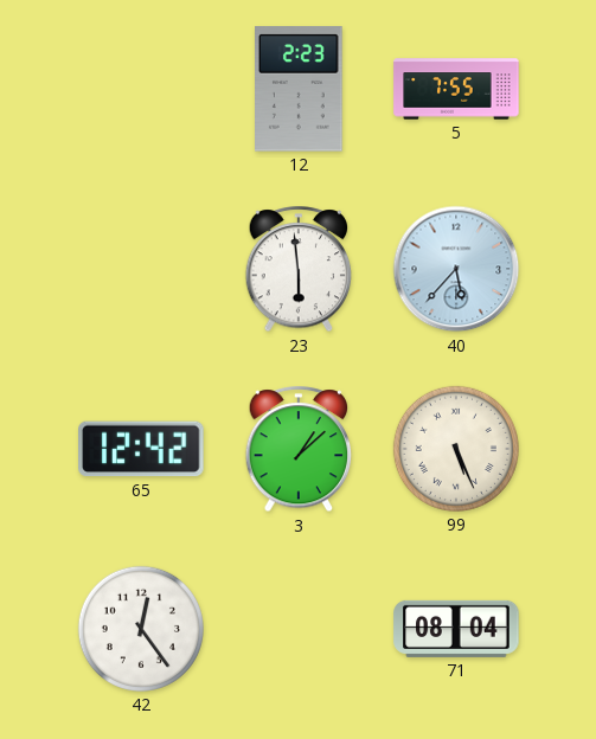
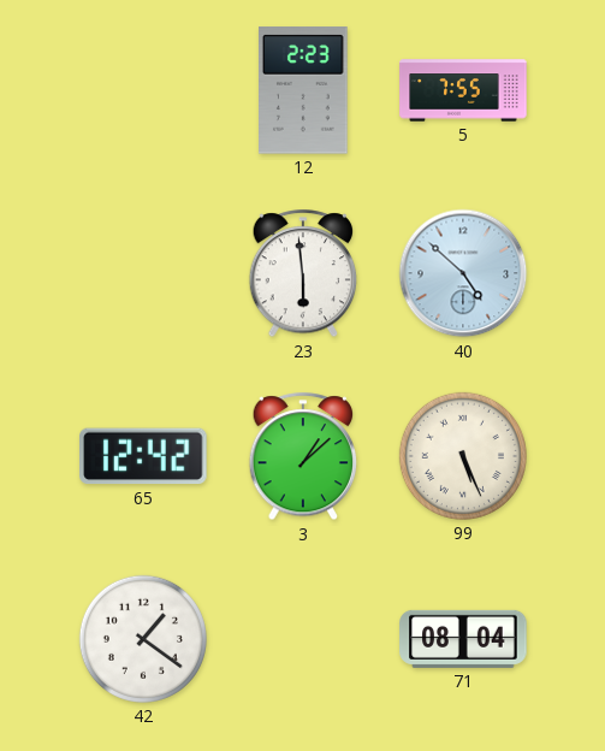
40: 5:37 -> 4:52
42: 12:24 -> 1:21
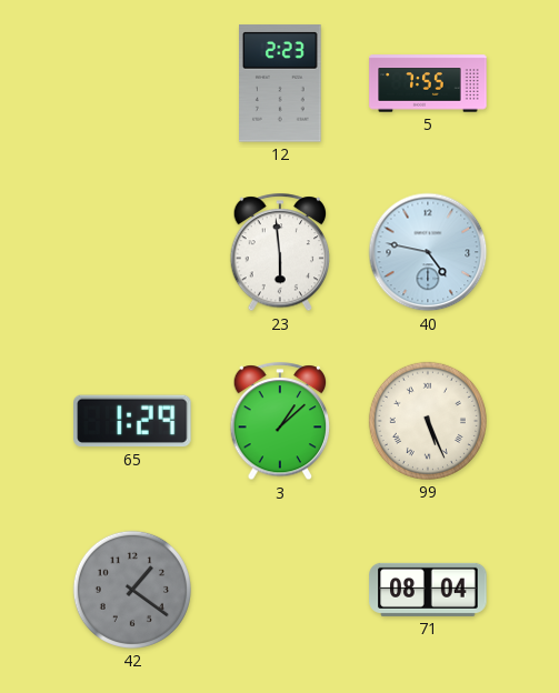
40: 4:52 -> 4:47
65: 12:42 -> 1:29
42 dial: white -> grey
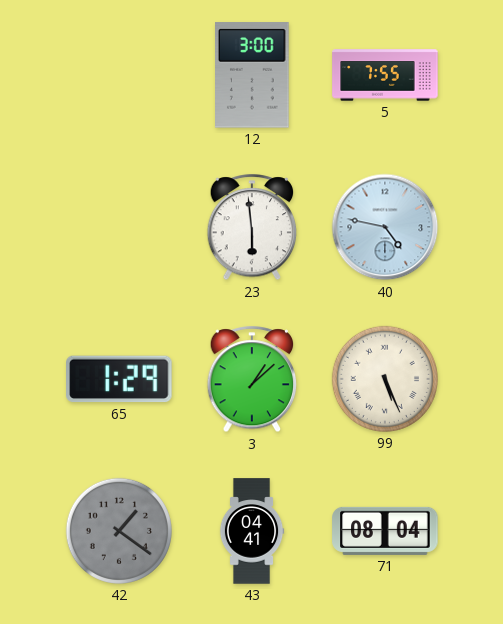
12: 2:23 -> 3:00
43: none -> 04:41
